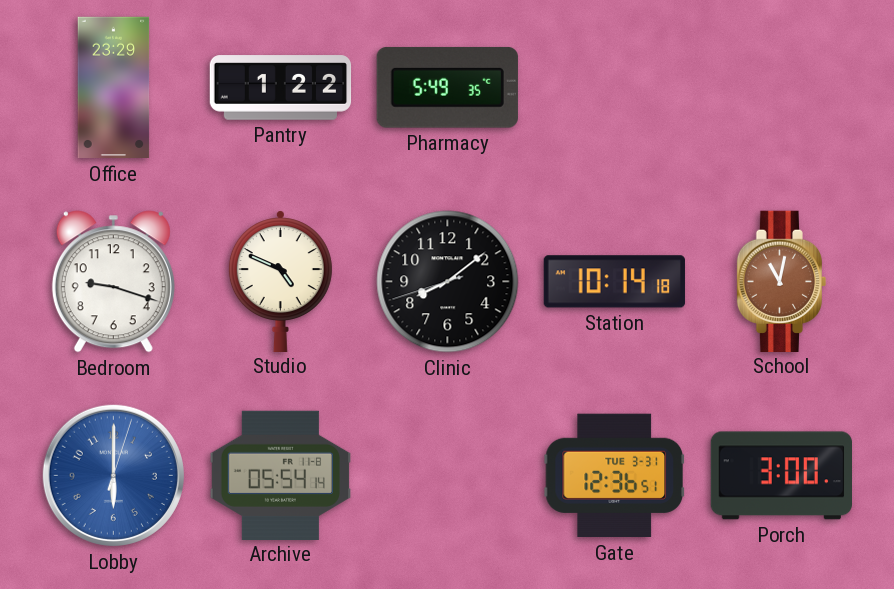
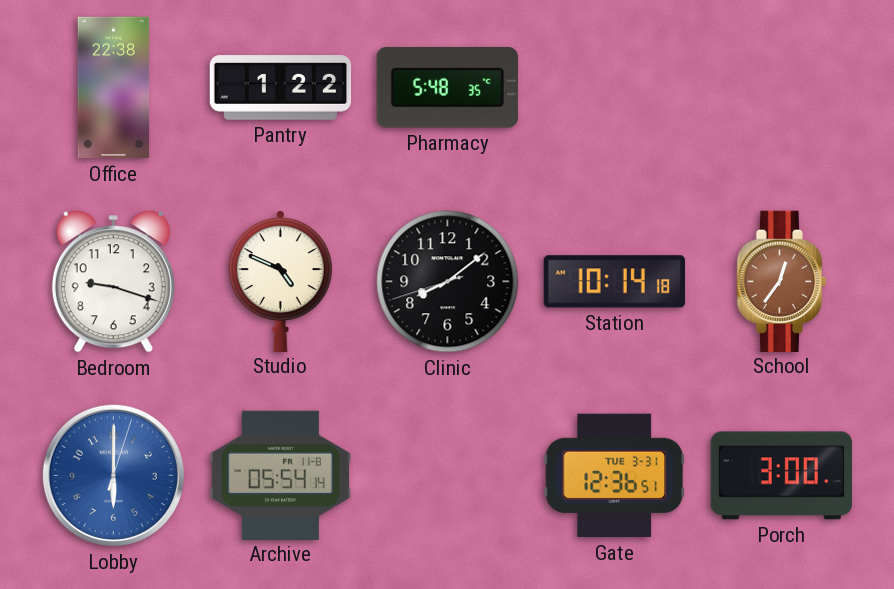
Office: 23:29 -> 22:38
Pharmacy: 5:49 -> 5:48
School: 11:02 -> 12:36
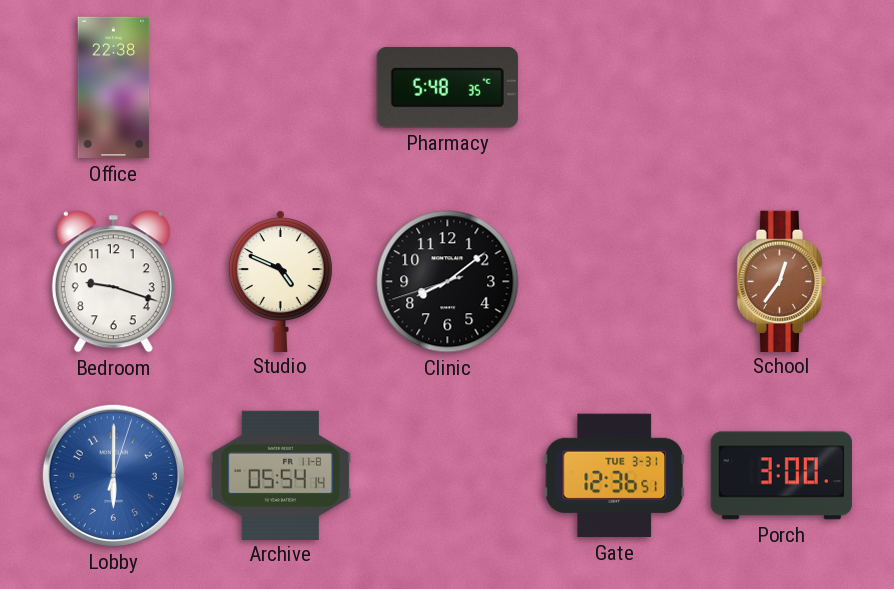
Pantry: 1:22 -> none
Station: 10:14 -> none
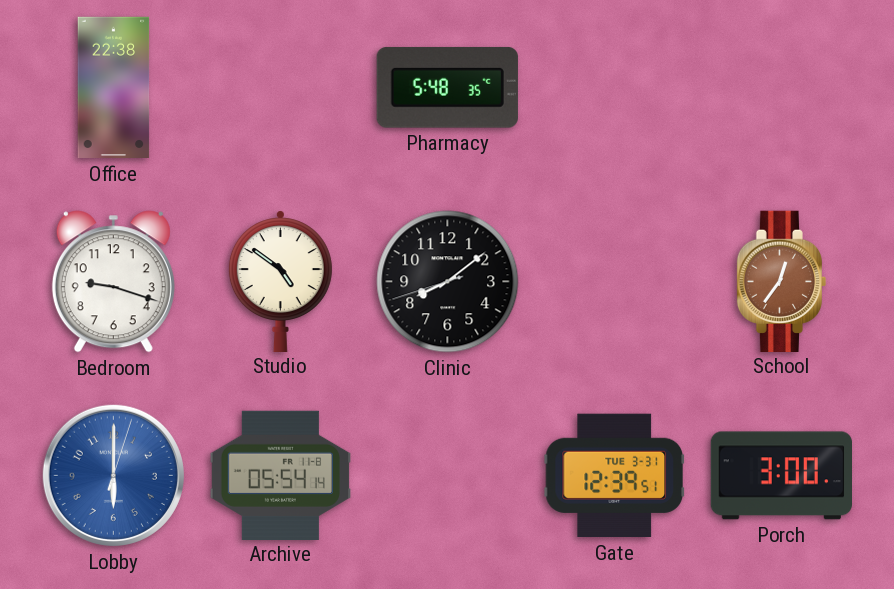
Studio: 4:49 -> 4:51
Gate: 12:36 -> 12:39
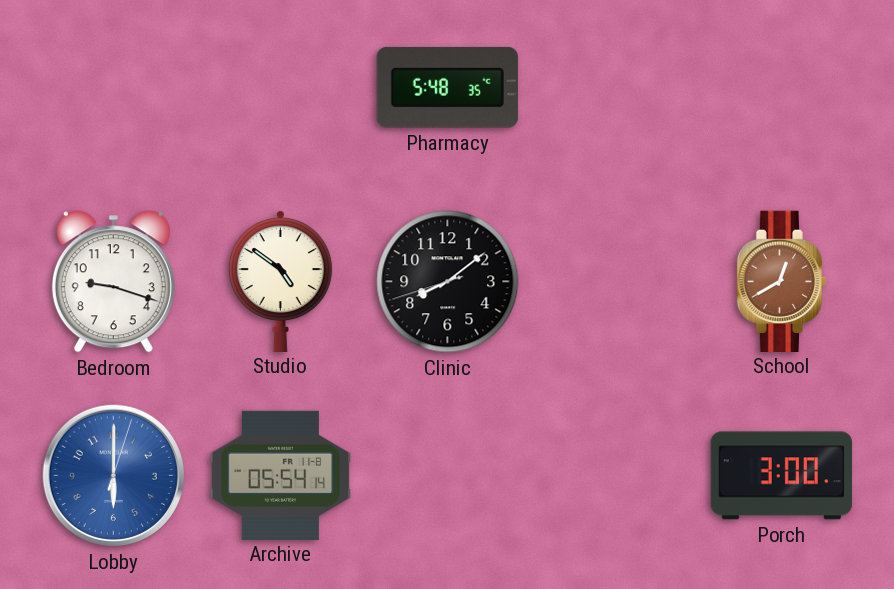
Office: 22:38 -> none
School: 12:36 -> 12:40
Gate: 12:39 -> none
